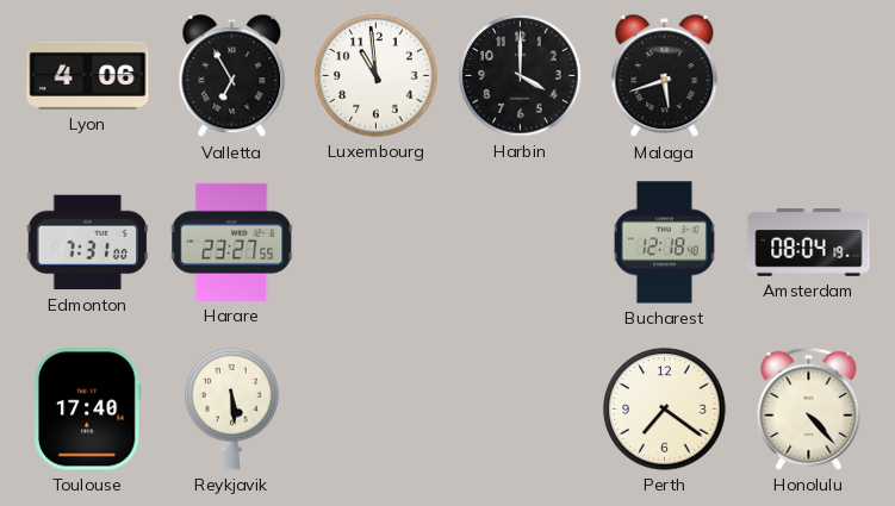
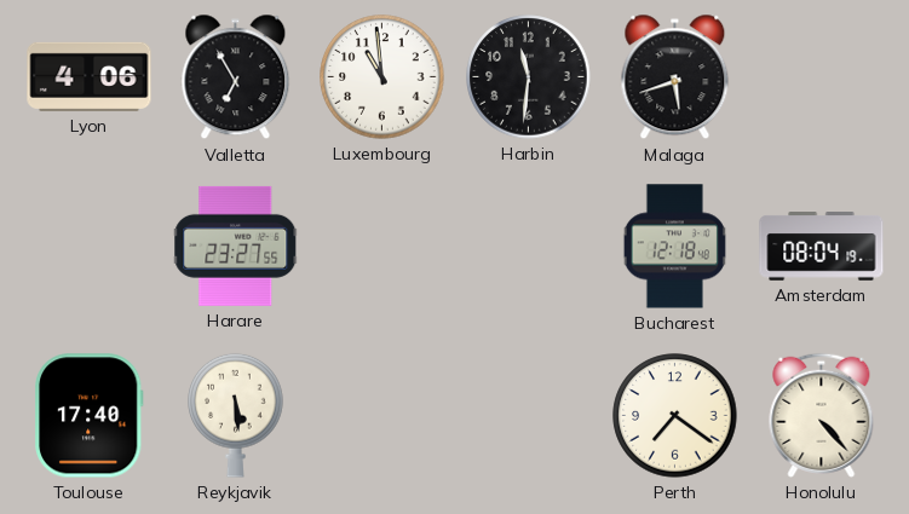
Harbin: 4:00 -> 11:31
Edmonton: 7:31 -> none
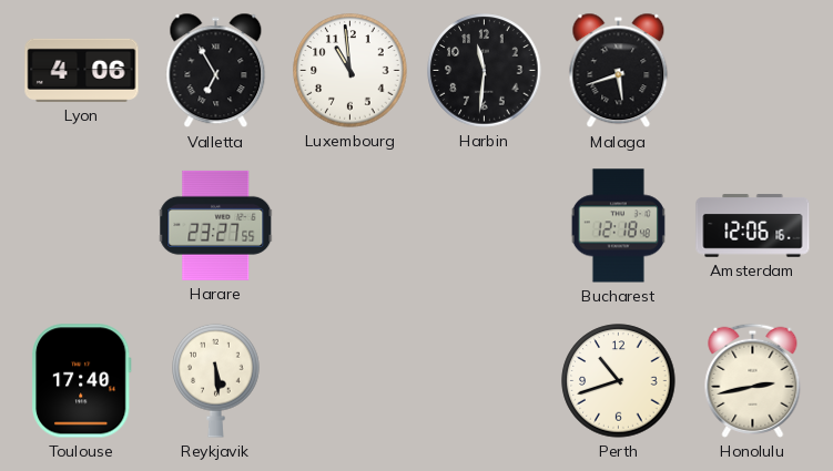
Amsterdam: 08:04 -> 12:06
Perth: 7:21 -> 10:42
Honolulu: 4:23 -> 2:43
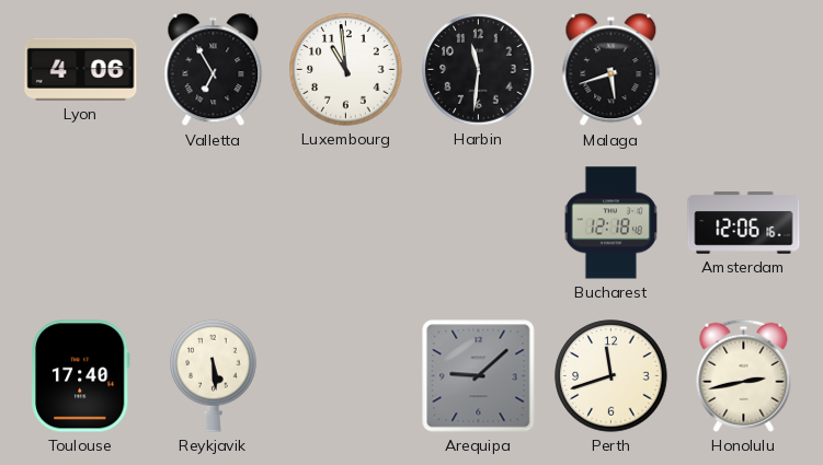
Harare: 23:27 -> none
Arequipa: none -> 9:08
Perth: 10:42 -> 11:42
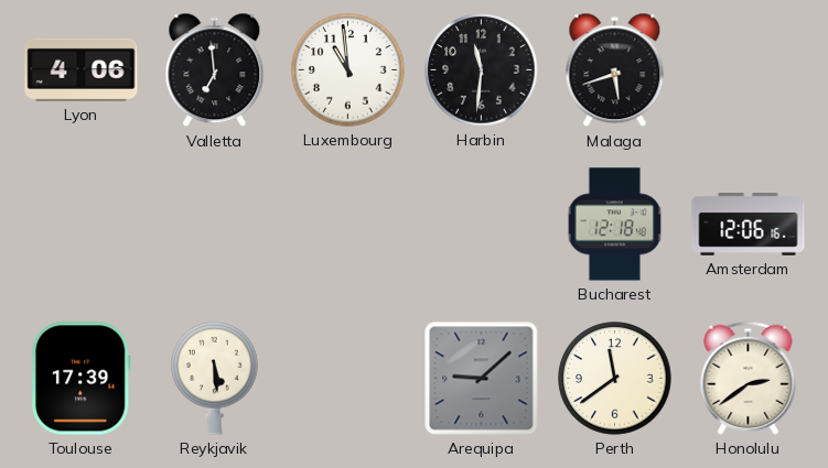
Valletta: 6:55 -> 6:59
Toulouse: 17:40 -> 17:39
Perth: 11:42 -> 11:39
Honolulu: 2:43 -> 2:39
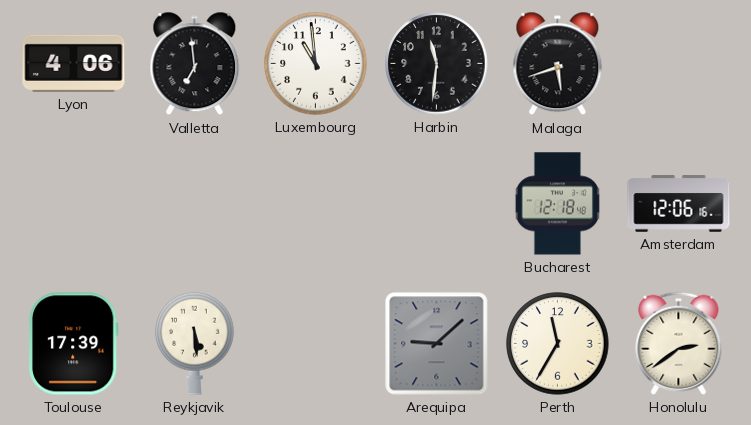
Perth: 11:39 -> 11:35
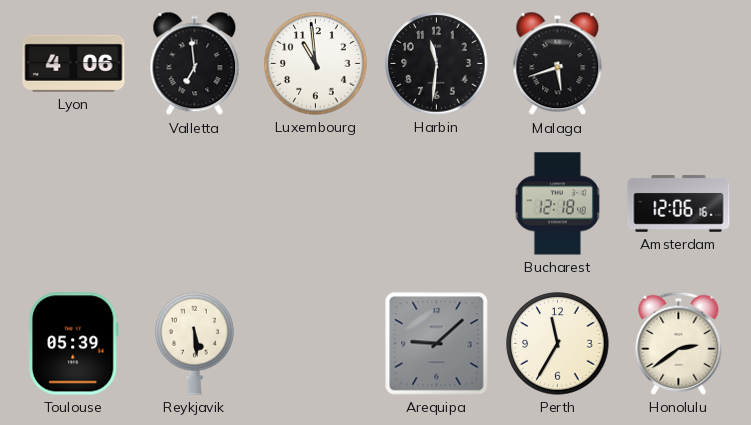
Toulouse: 17:39 -> 05:39
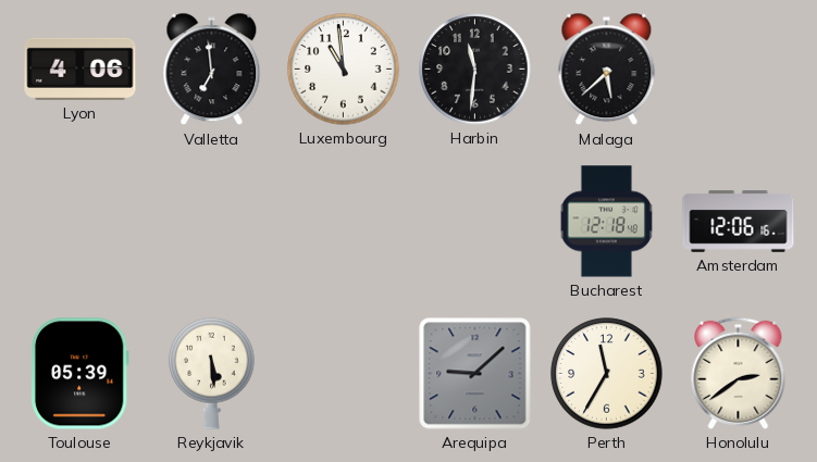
Malaga: 5:42 -> 5:38
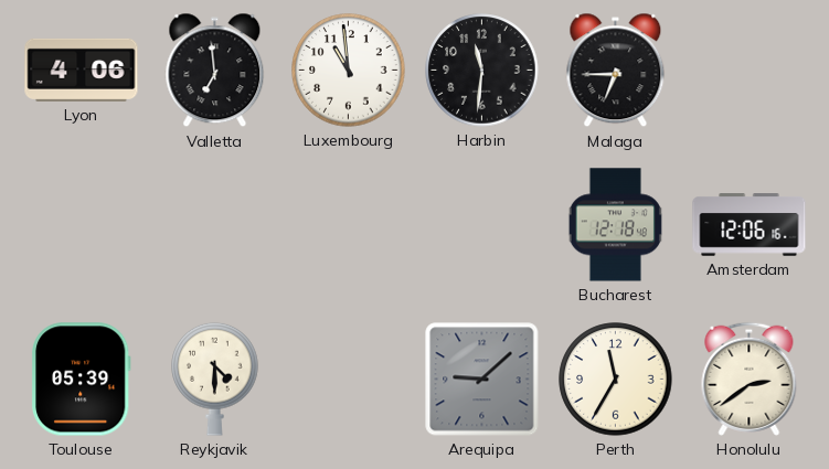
Malaga: 5:38 -> 6:45
Reykjavik: 5:29 -> 4:30
